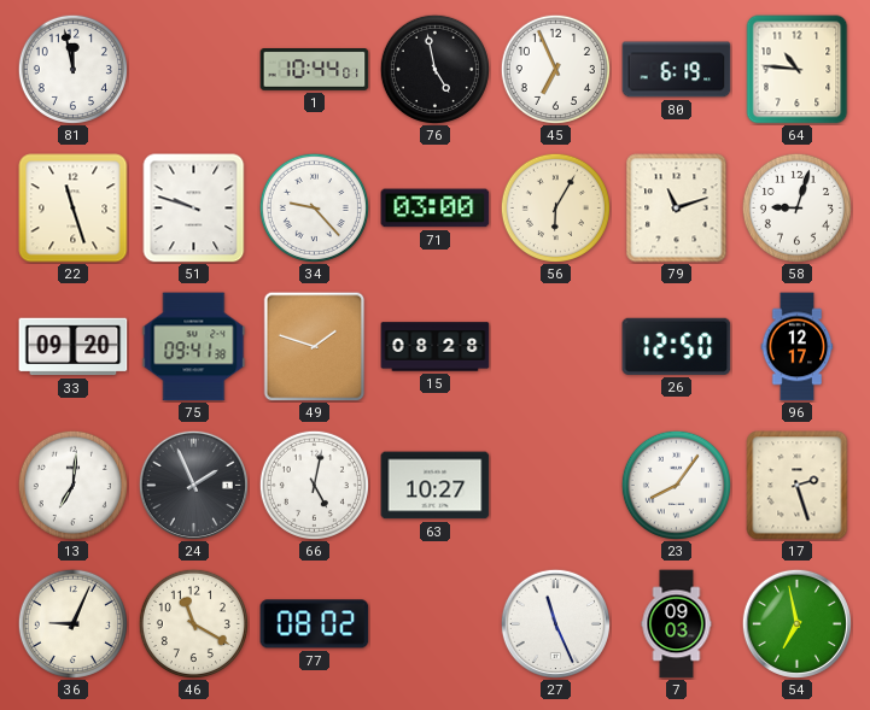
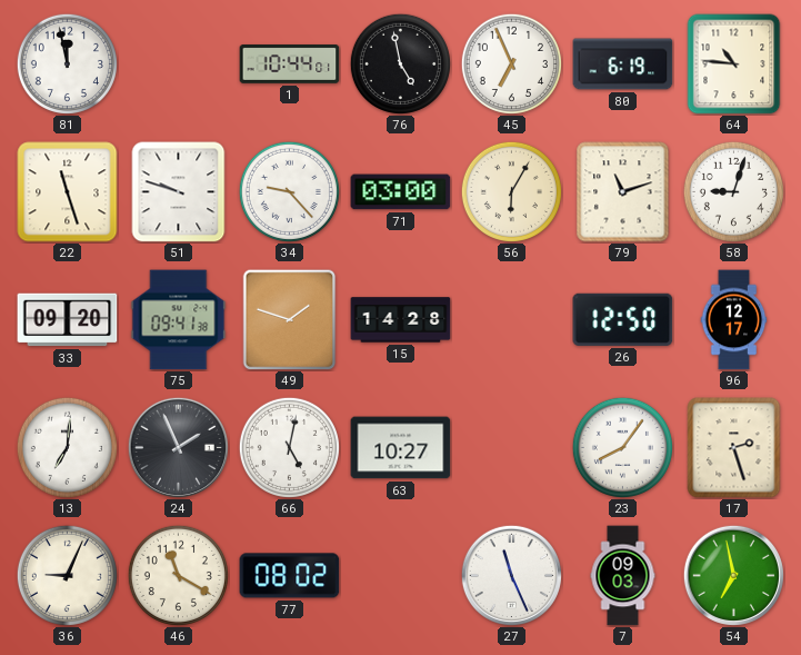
15: 08:28 -> 14:28
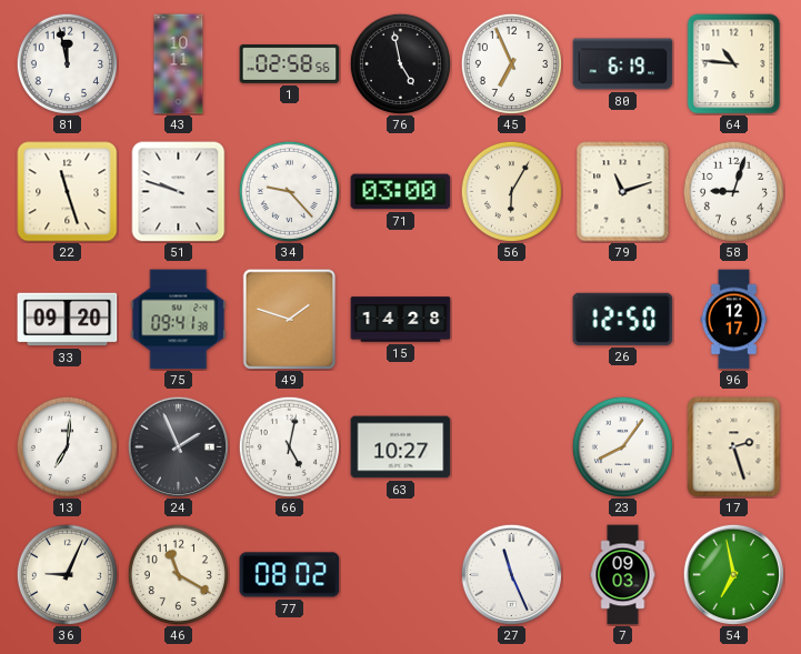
43: none -> 10:11
1: 10:44 -> 02:58
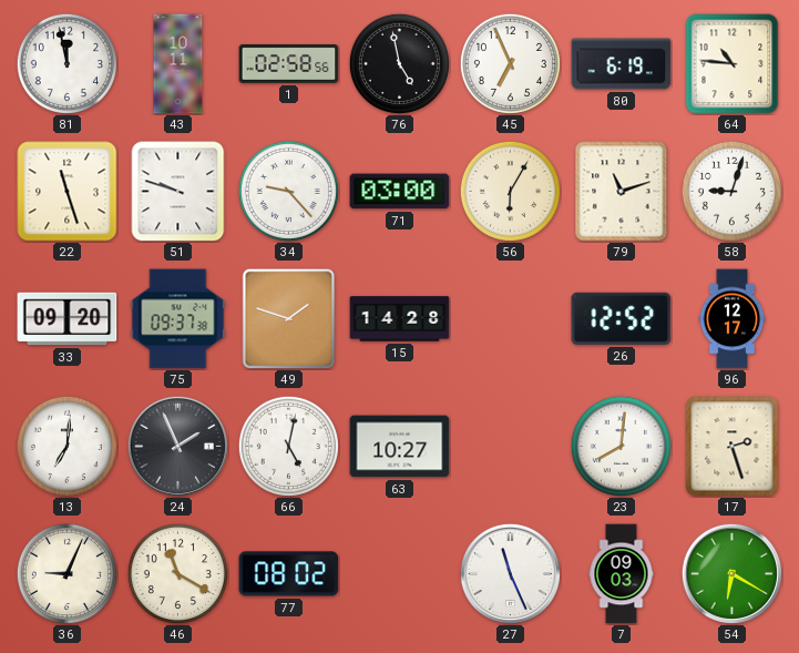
75: 09:41 -> 09:37
26: 12:50 -> 12:52
23: 8:06 -> 8:01
54: 6:58 -> 6:20
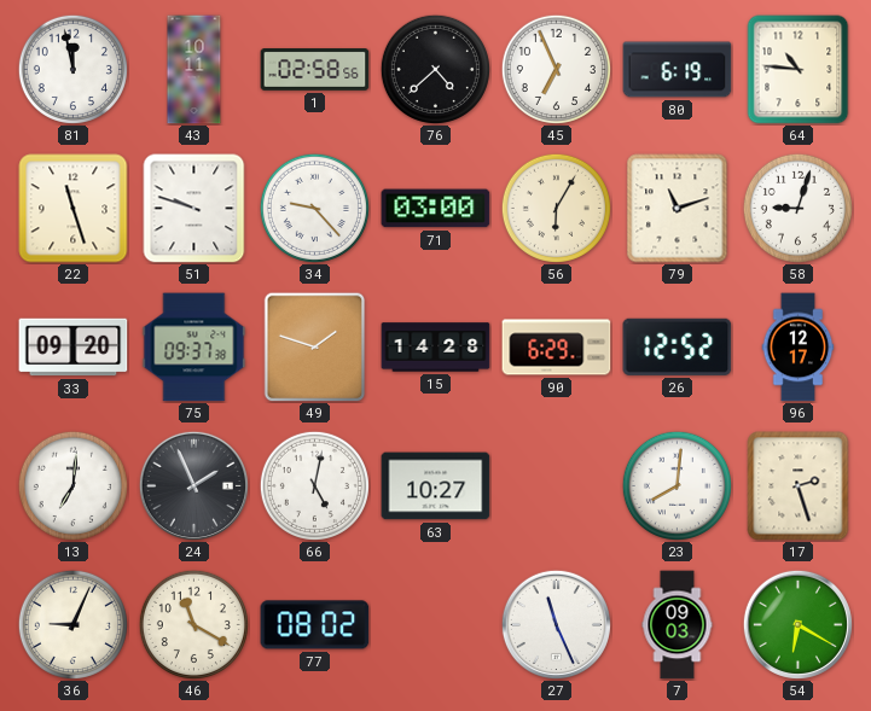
76: 4:58 -> 4:38
90: none -> 6:29
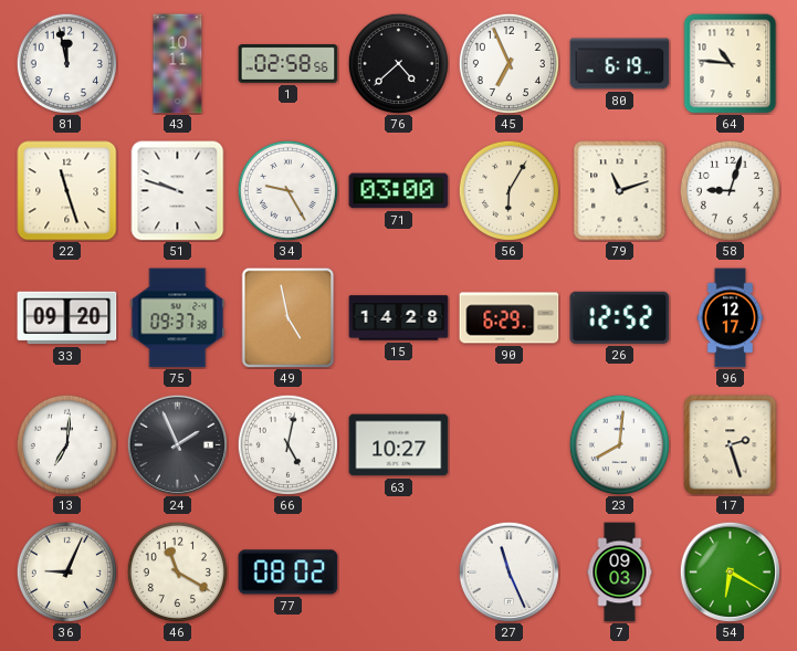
34: 9:23 -> 9:25
49: 1:48 -> 4:58
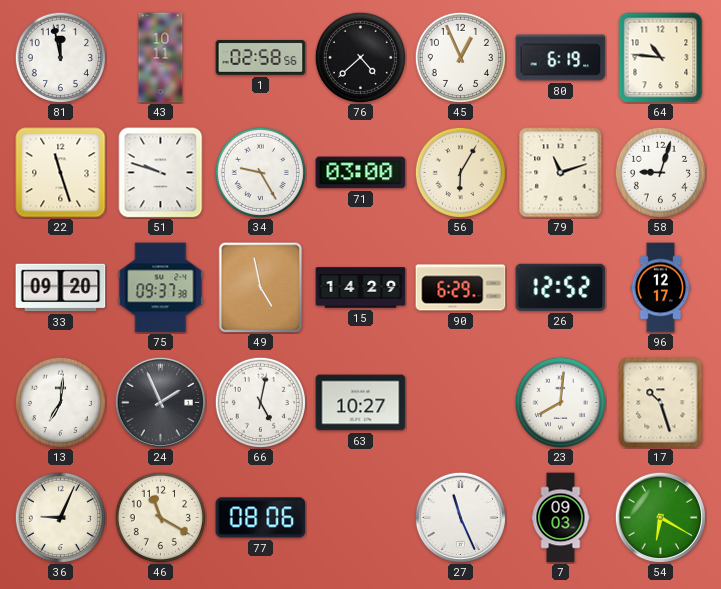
45: 6:56 -> 12:56
15: 14:28 -> 14:29
17: 2:27 -> 10:27
77: 08:02 -> 08:06
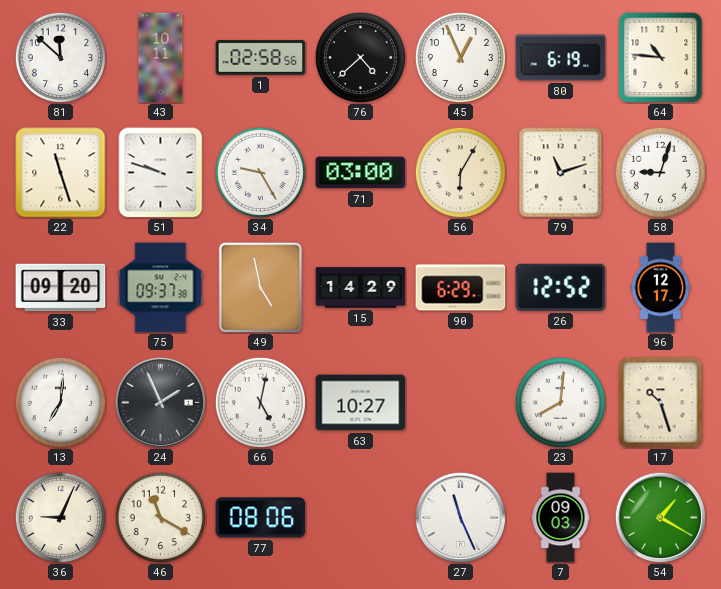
81: 11:58 -> 11:52
54: 6:20 -> 1:20
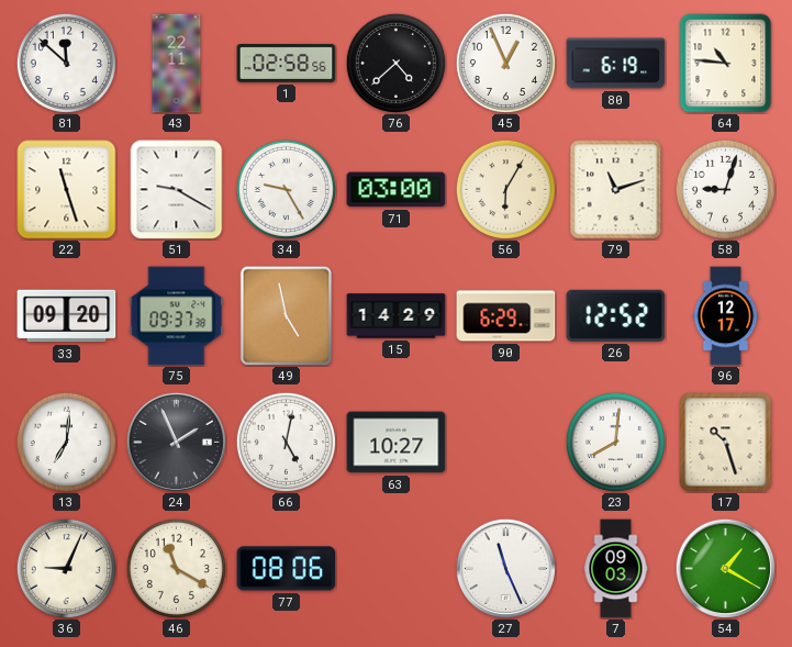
43: 10:11 -> 22:11
51: 9:48 -> 9:20
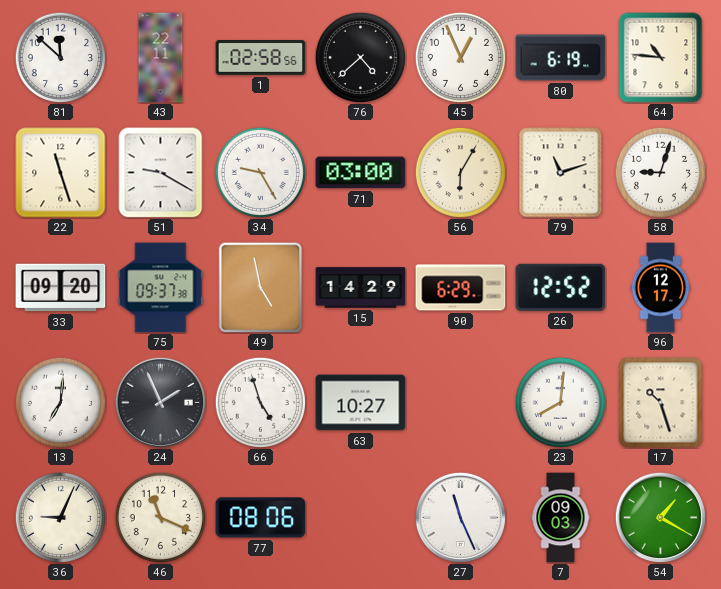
66: 5:02 -> 4:57
46: 11:20 -> 11:19
